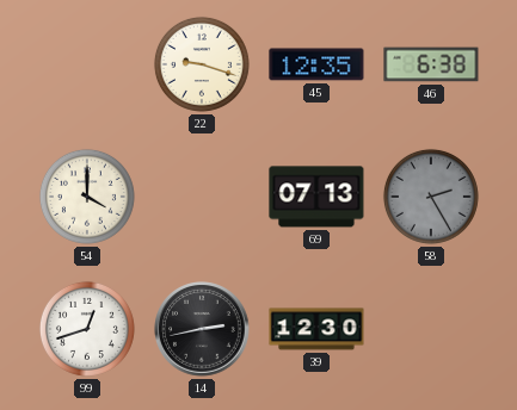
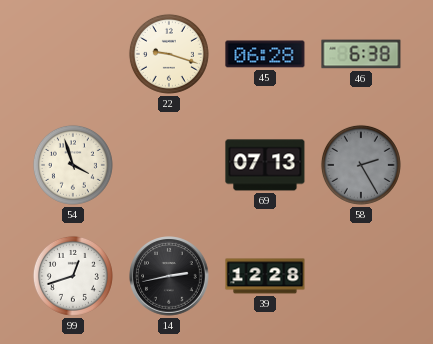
45: 12:35 -> 06:28
54: 4:00 -> 3:57
39: 12:30 -> 12:28
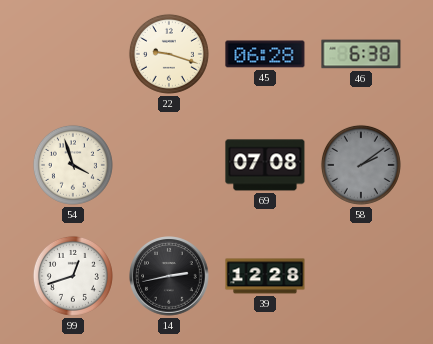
69: 07:13 -> 07:08
58: 2:25 -> 2:09
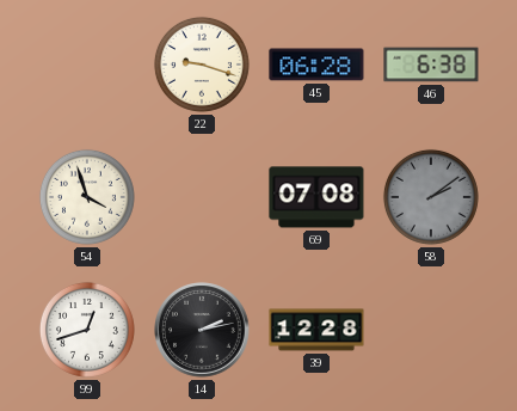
14: 2:43 -> 2:13
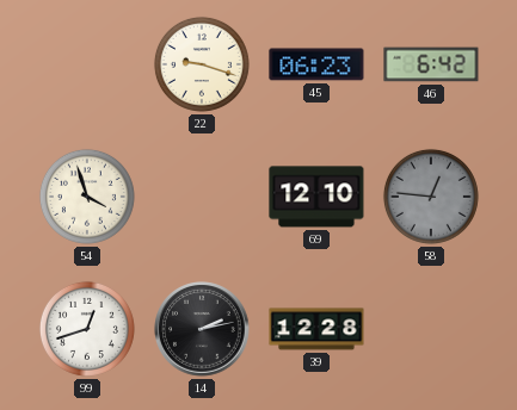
45: 06:28 -> 06:23
46: 6:38 -> 6:42
69: 07:08 -> 12:10
58: 2:09 -> 12:46
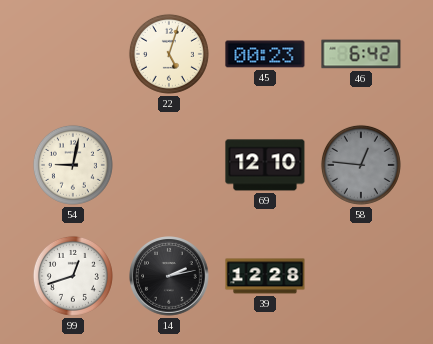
22: 9:18 -> 5:03
45: 06:23 -> 00:23
54: 3:57 -> 9:02
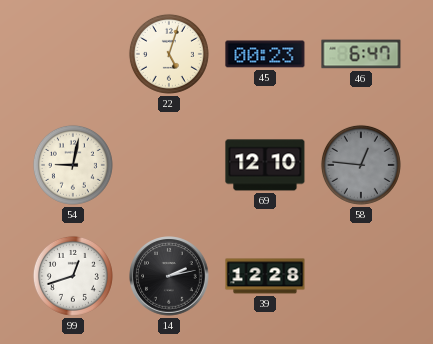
46: 6:42 -> 6:47
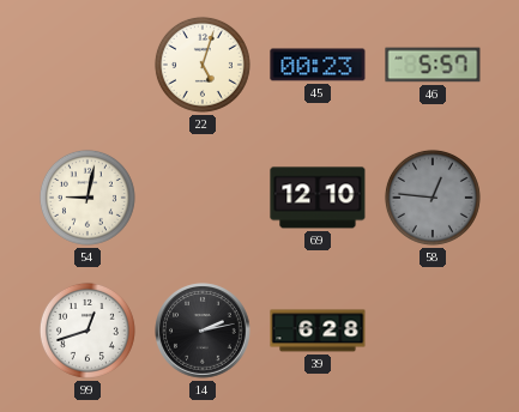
46: 6:47 -> 5:57
39: 12:28 -> 6:28
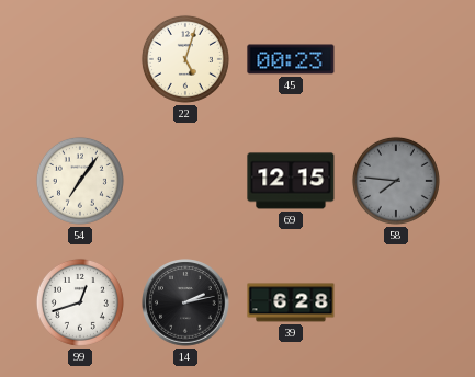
46: 5:57 -> none
54: 9:02 -> 7:06
69: 12:10 -> 12:15
58: 12:46 -> 7:46
